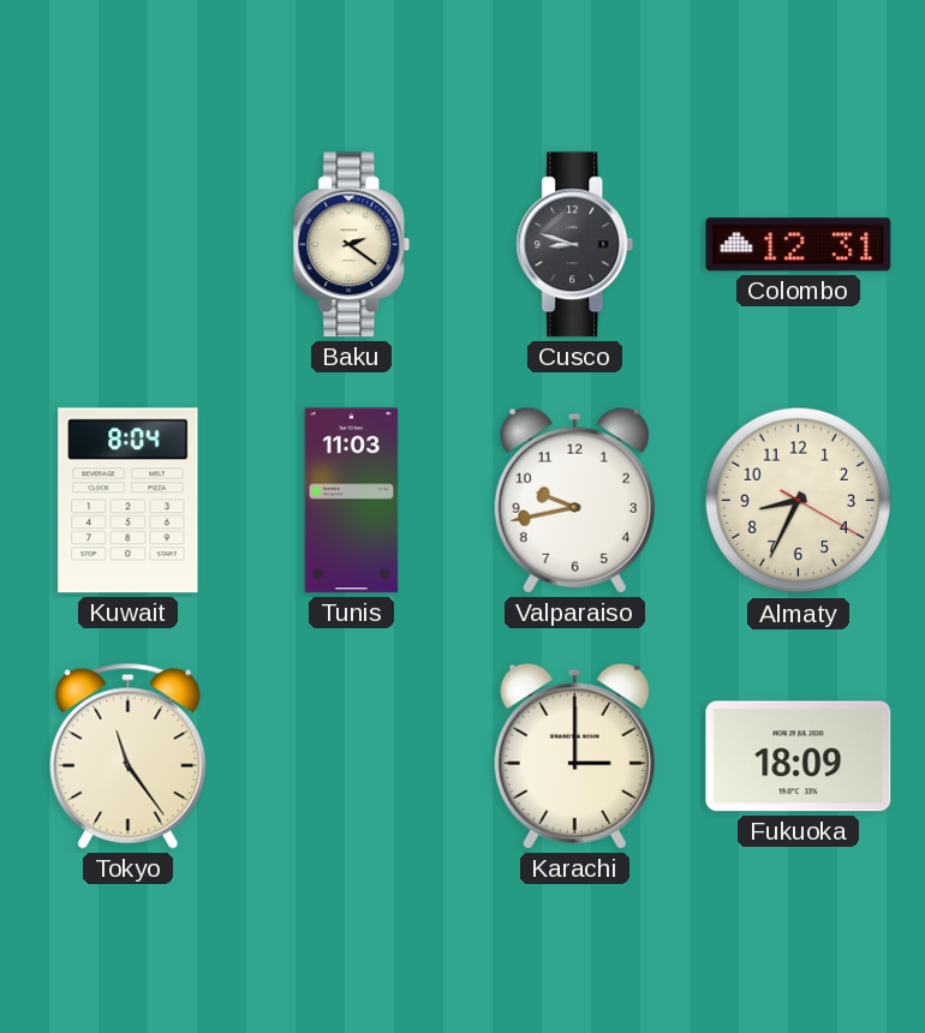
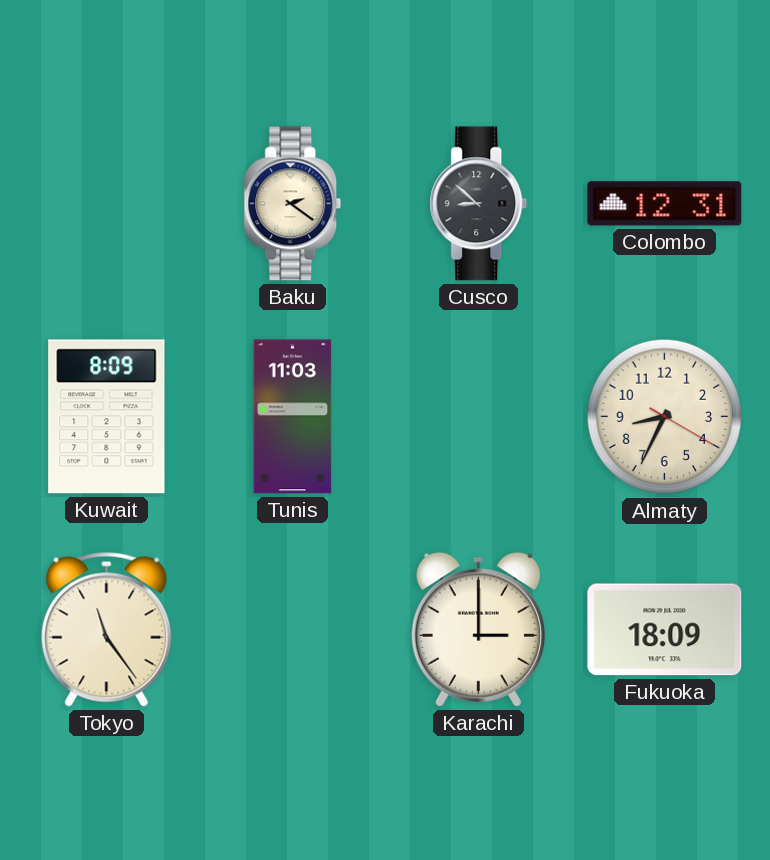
Cusco: 8:48 -> 8:52
Kuwait: 8:04 -> 8:09
Valparaiso: 9:43 -> none
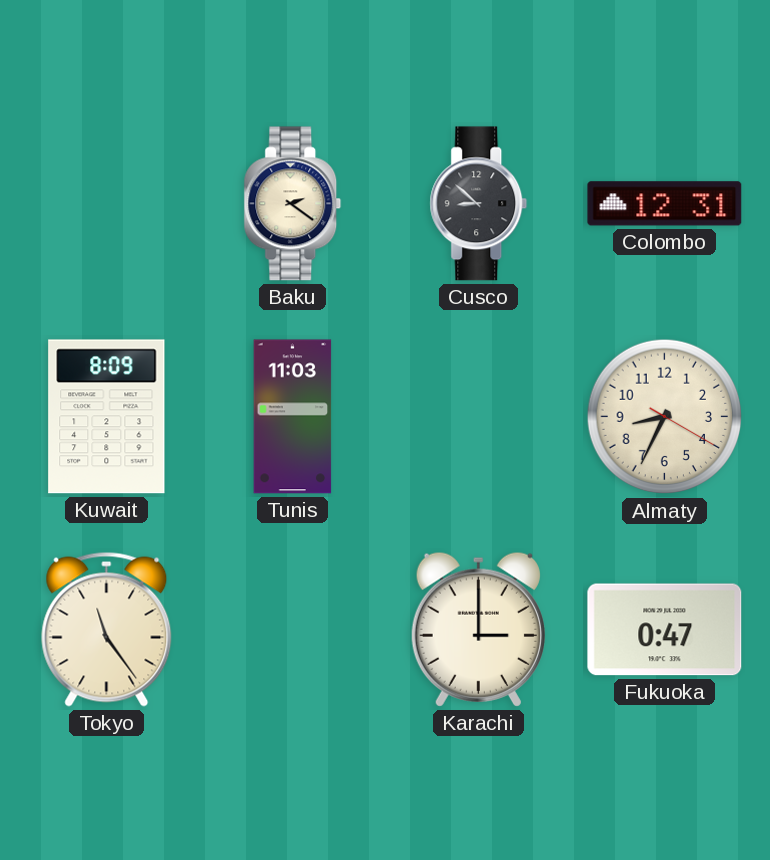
Fukuoka: 18:09 -> 0:47
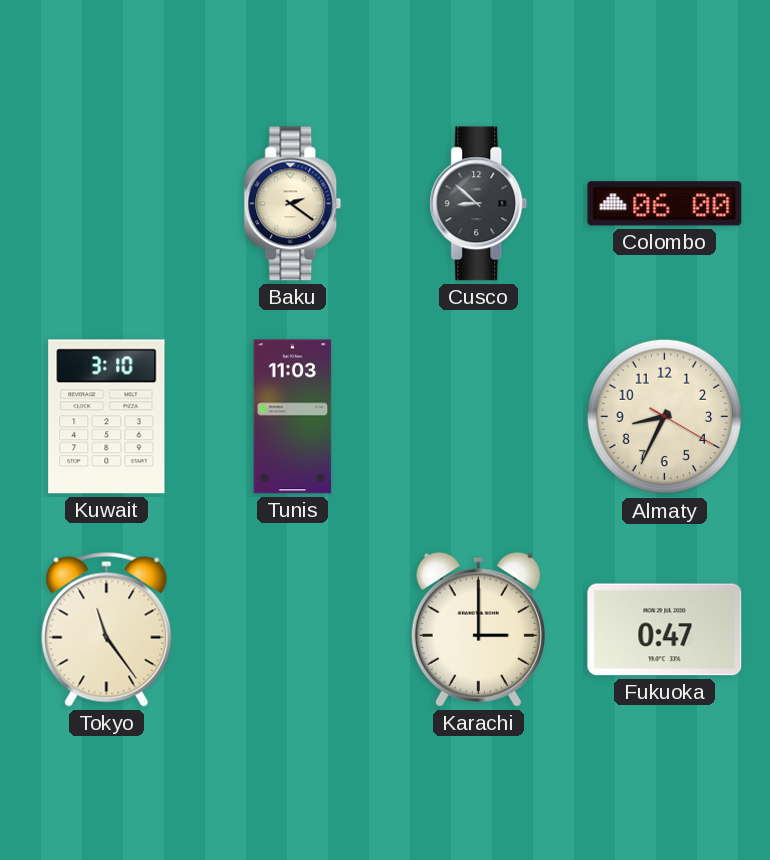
Colombo: 12:31 -> 06:00
Kuwait: 8:09 -> 3:10
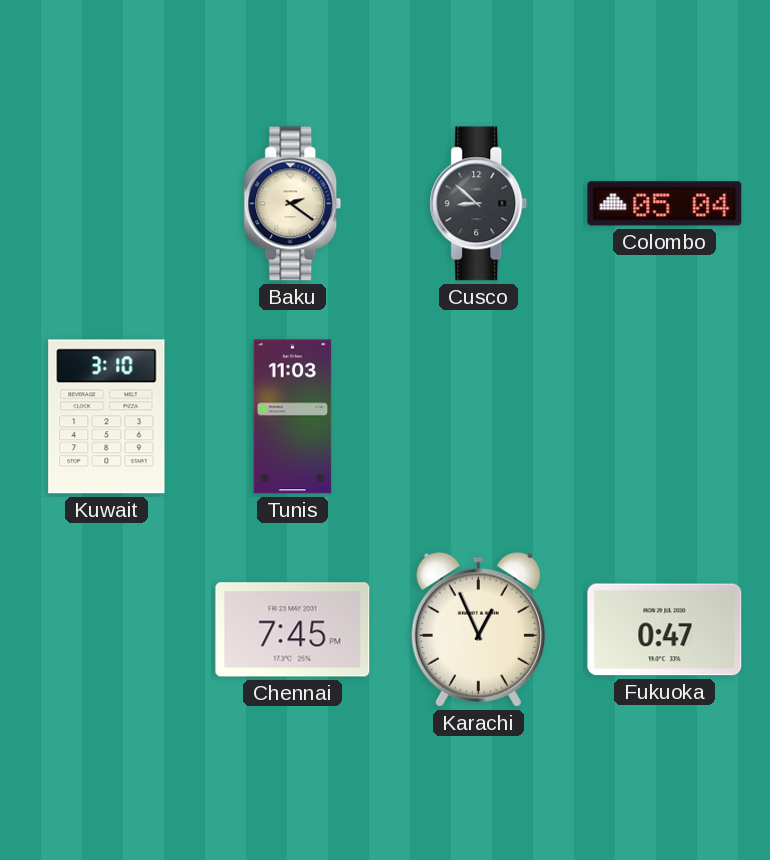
Colombo: 06:00 -> 05:04
Almaty: 8:34 -> none
Tokyo: 11:24 -> none
Chennai: none -> 7:45
Karachi: 3:00 -> 12:56
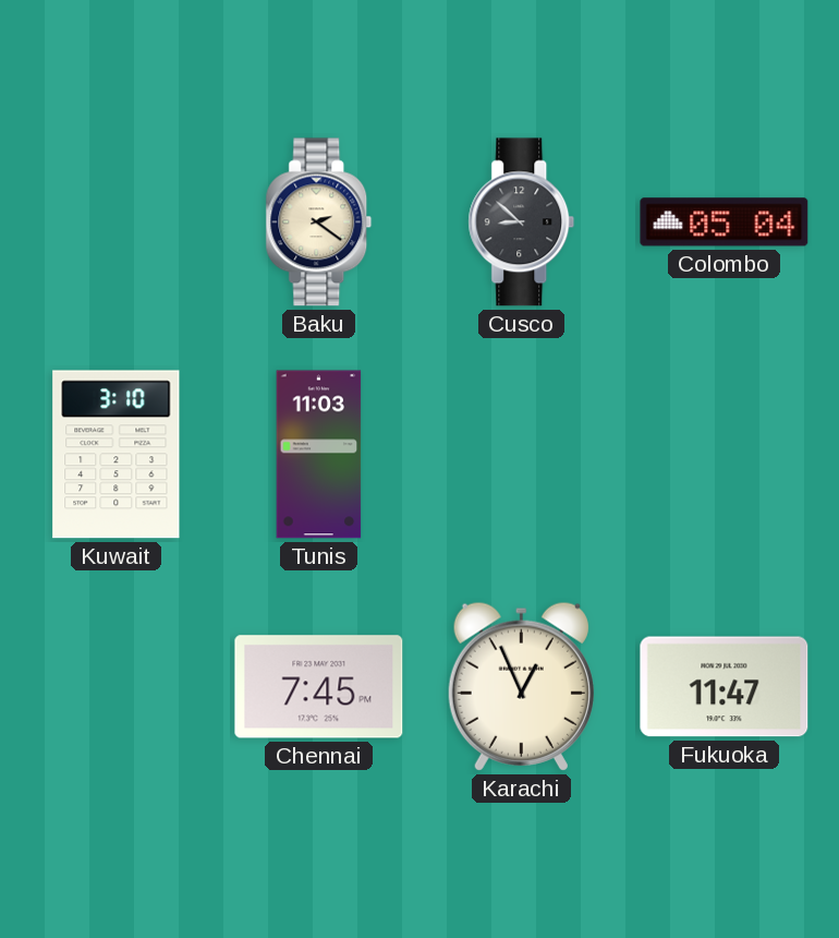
Fukuoka: 0:47 -> 11:47
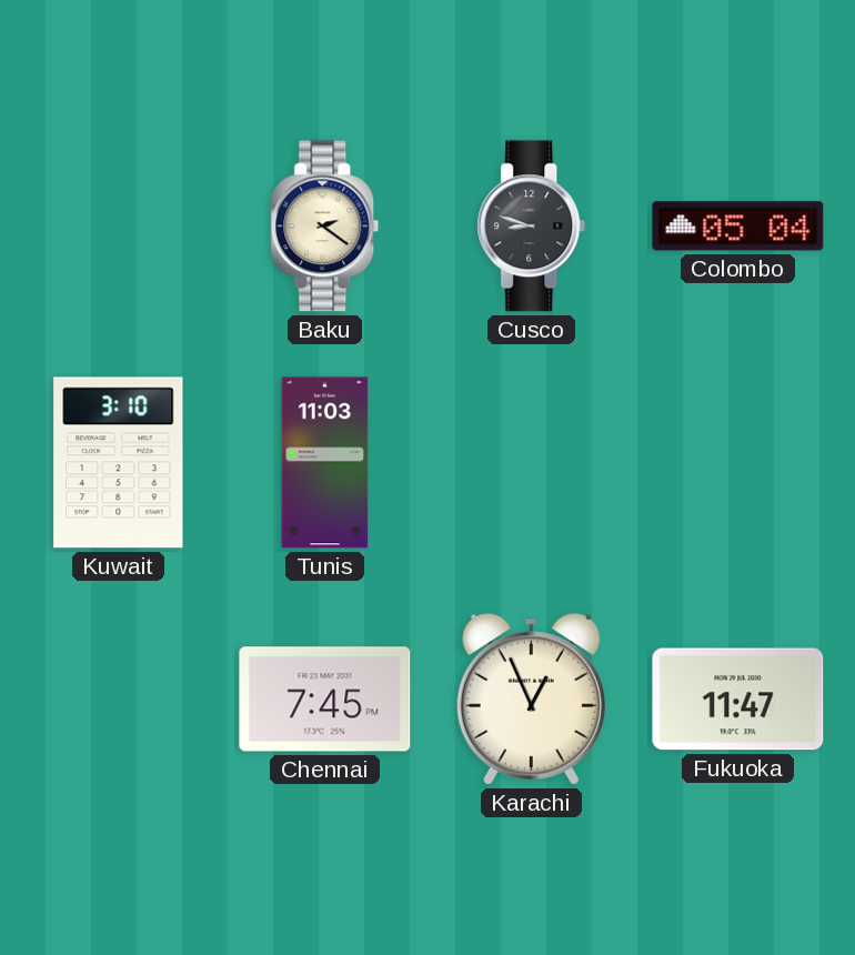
Cusco: 8:52 -> 8:48
